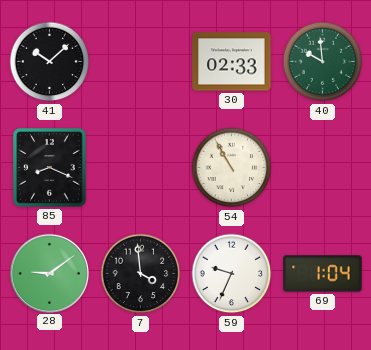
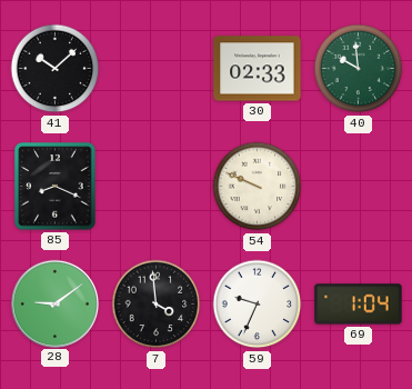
54: 10:55 -> 9:49
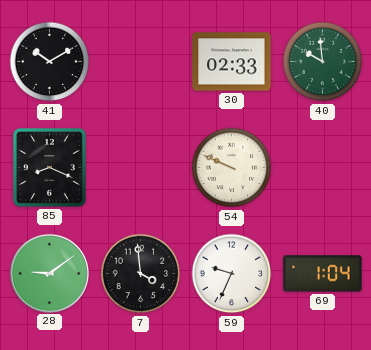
41: 10:08 -> 10:10
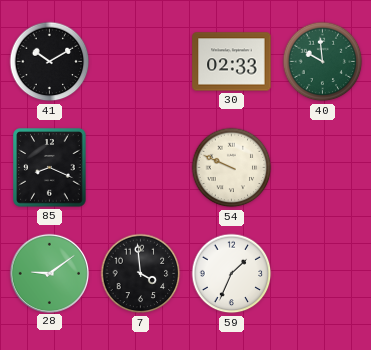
59: 9:34 -> 1:34
69: 1:04 -> none
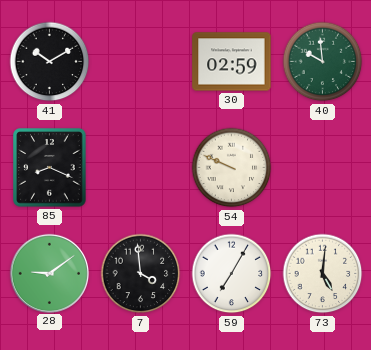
30: 02:33 -> 02:59
59: 1:34 -> 7:05
73: none -> 5:01
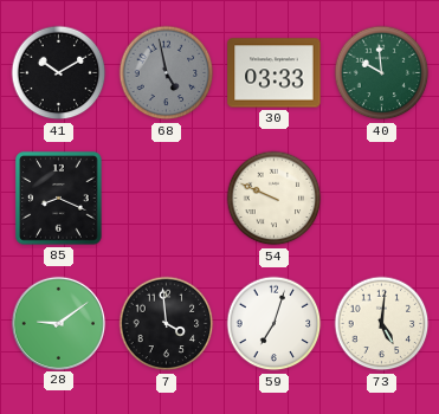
68: none -> 4:58
30: 02:59 -> 03:33
59: 7:05 -> 7:03
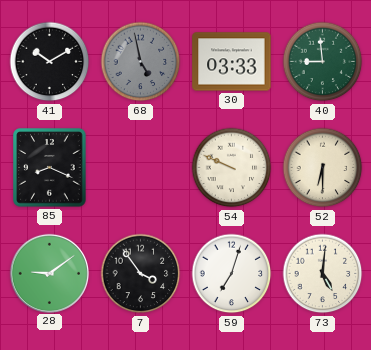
40: 9:59 -> 8:59
52: none -> 6:30
7: 3:59 -> 3:54
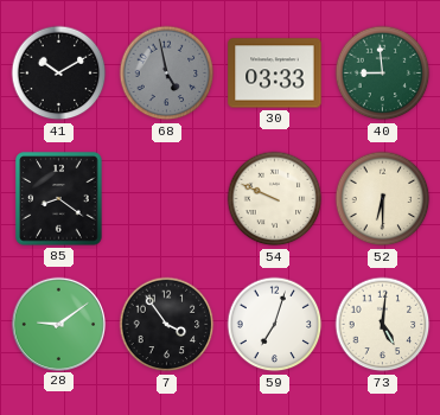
85: 8:19 -> 8:21
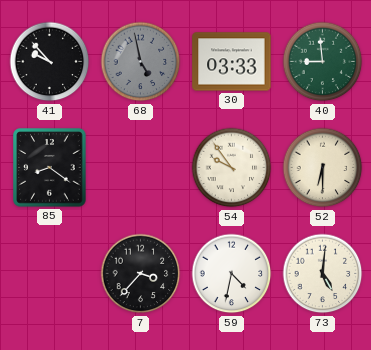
41: 10:10 -> 9:53
54: 9:49 -> 9:54
28: 9:09 -> none
7: 3:54 -> 3:37
59: 7:03 -> 4:32
